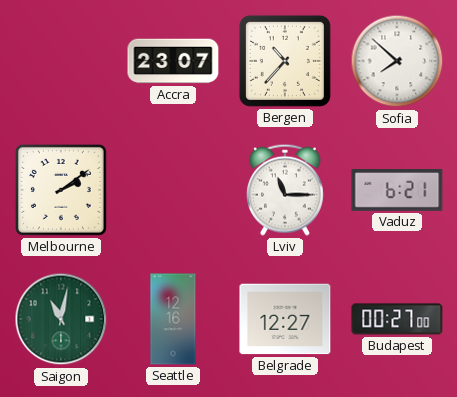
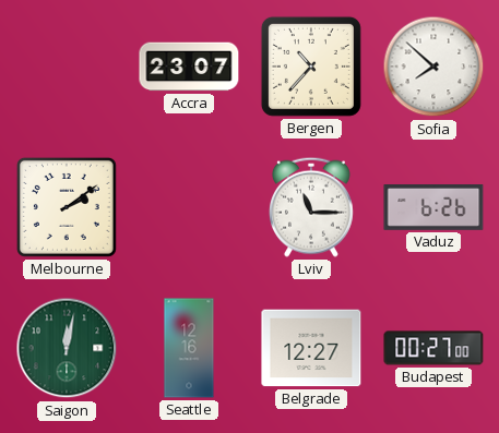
Vaduz: 6:21 -> 6:26
Saigon: 11:02 -> 12:02
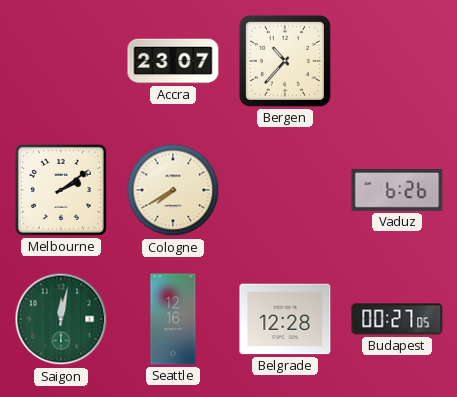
Sofia: 7:52 -> none
Cologne: none -> 7:40
Lviv: 11:15 -> none
Belgrade: 12:27 -> 12:28
Budapest: 00:27:00 -> 00:27:05
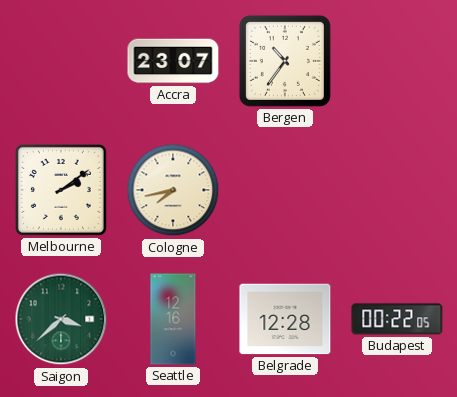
Bergen: 10:37 -> 10:36
Cologne: 7:40 -> 7:43
Vaduz: 6:26 -> none
Saigon: 12:02 -> 3:38
Budapest: 00:27 -> 00:22
